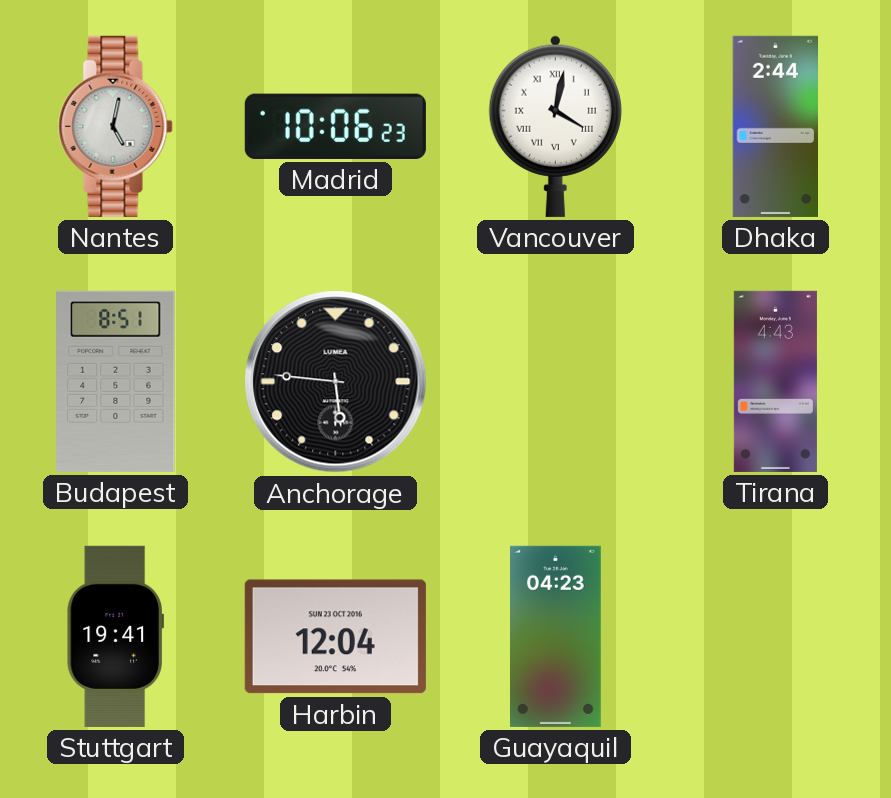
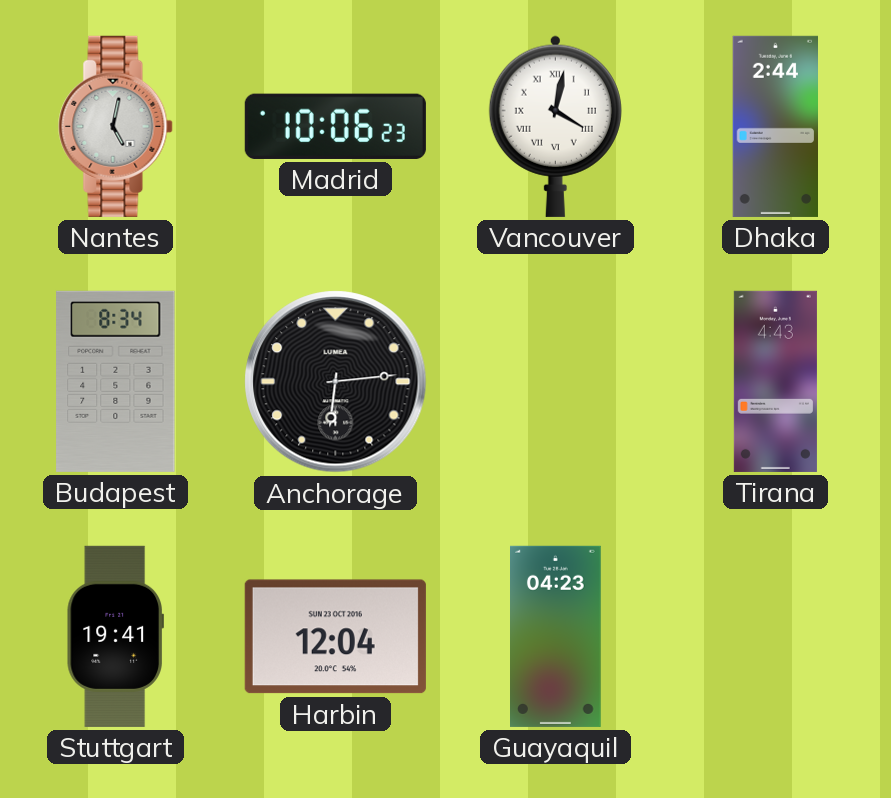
Budapest: 8:51 -> 8:34
Anchorage: 5:46 -> 6:14
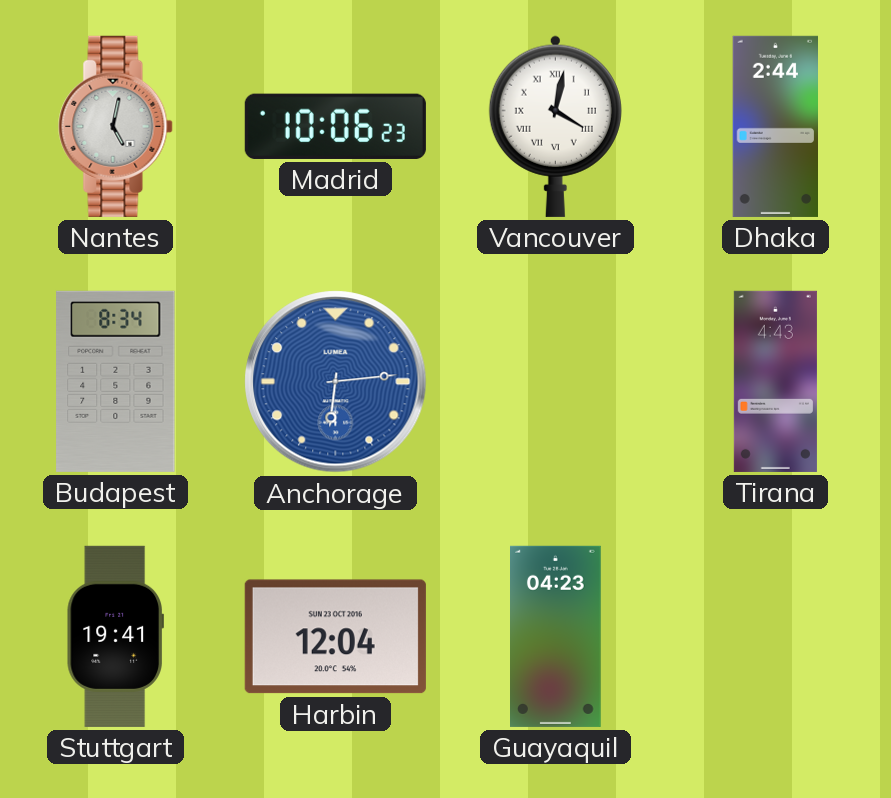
Anchorage dial: black -> blue
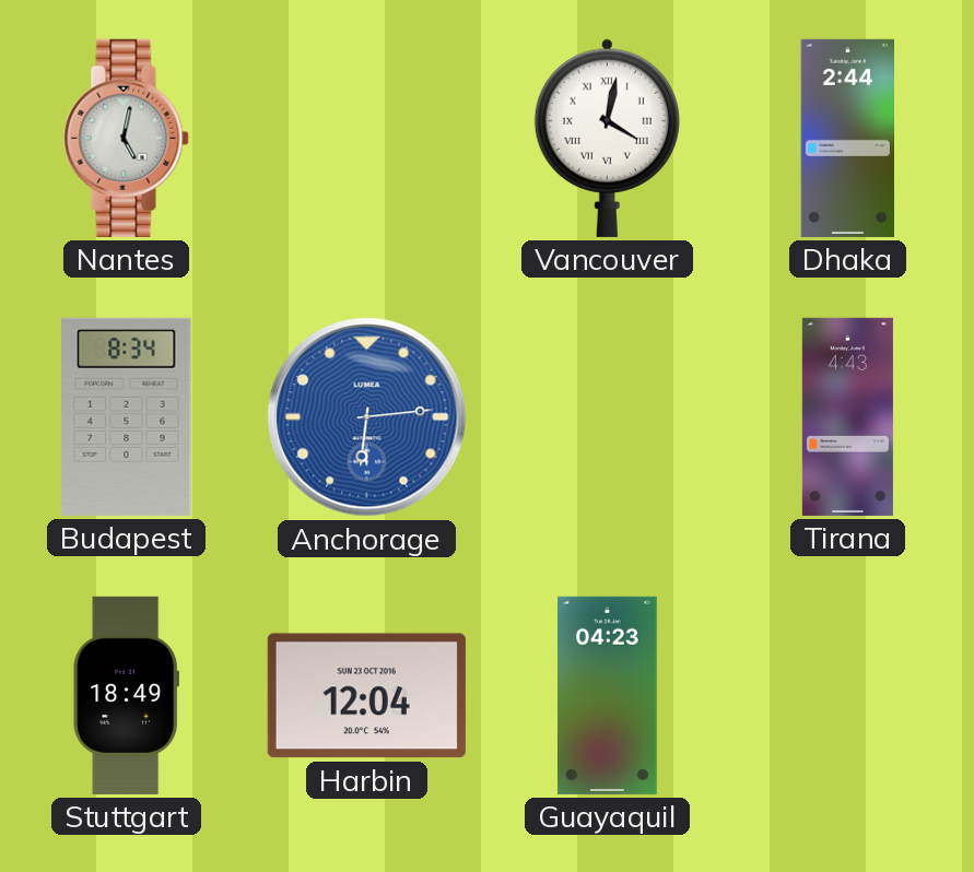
Madrid: 10:06 -> none
Stuttgart: 19:41 -> 18:49
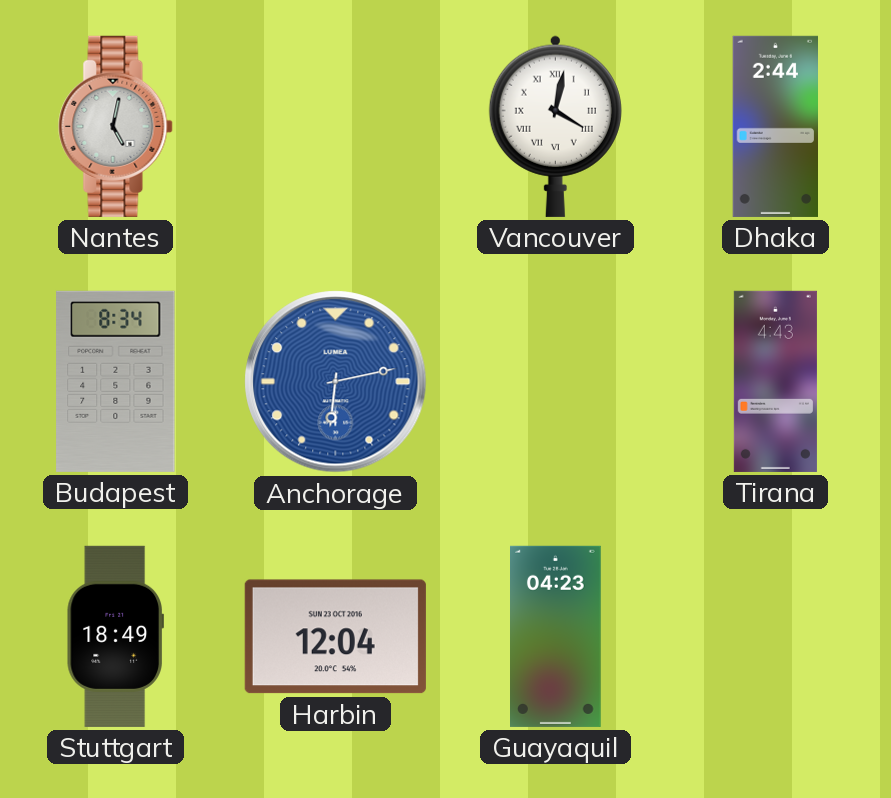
Anchorage: 6:14 -> 6:13
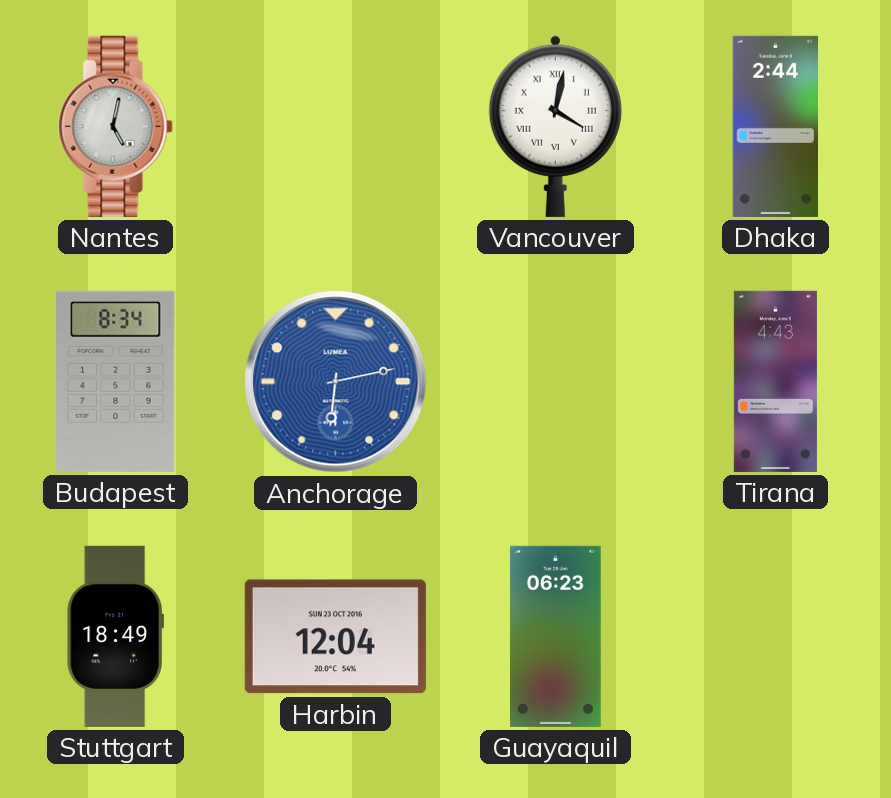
Guayaquil: 04:23 -> 06:23
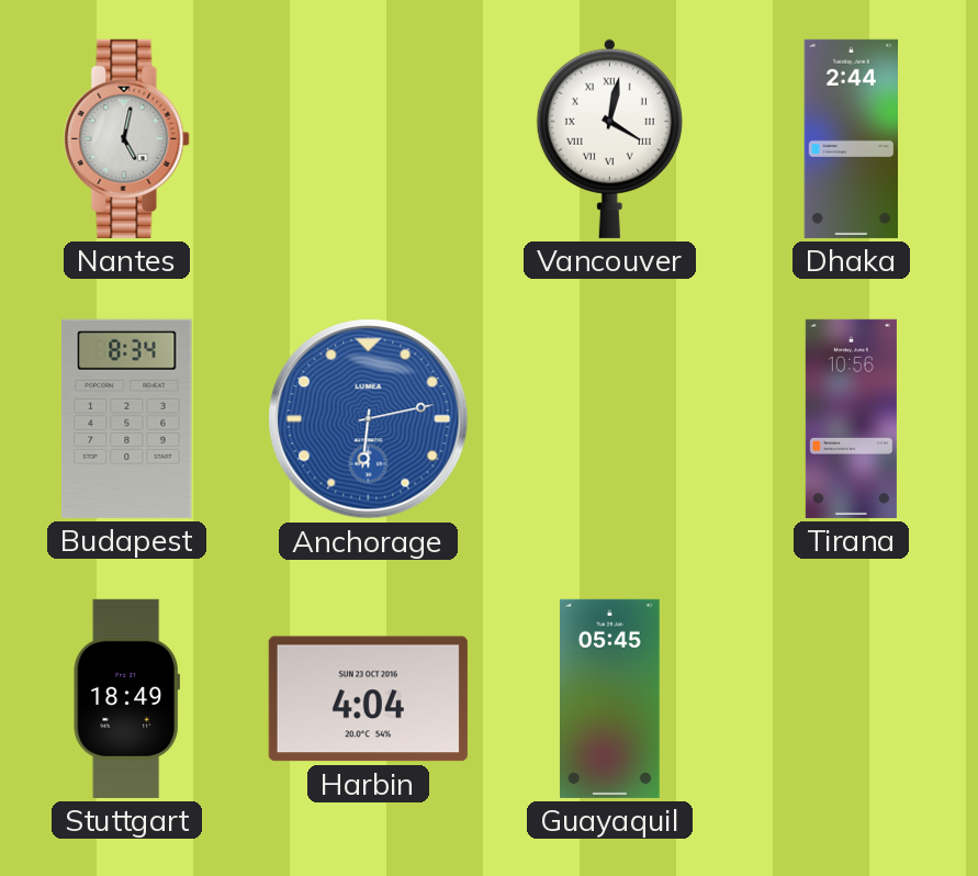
Tirana: 4:43 -> 10:56
Harbin: 12:04 -> 4:04
Guayaquil: 06:23 -> 05:45
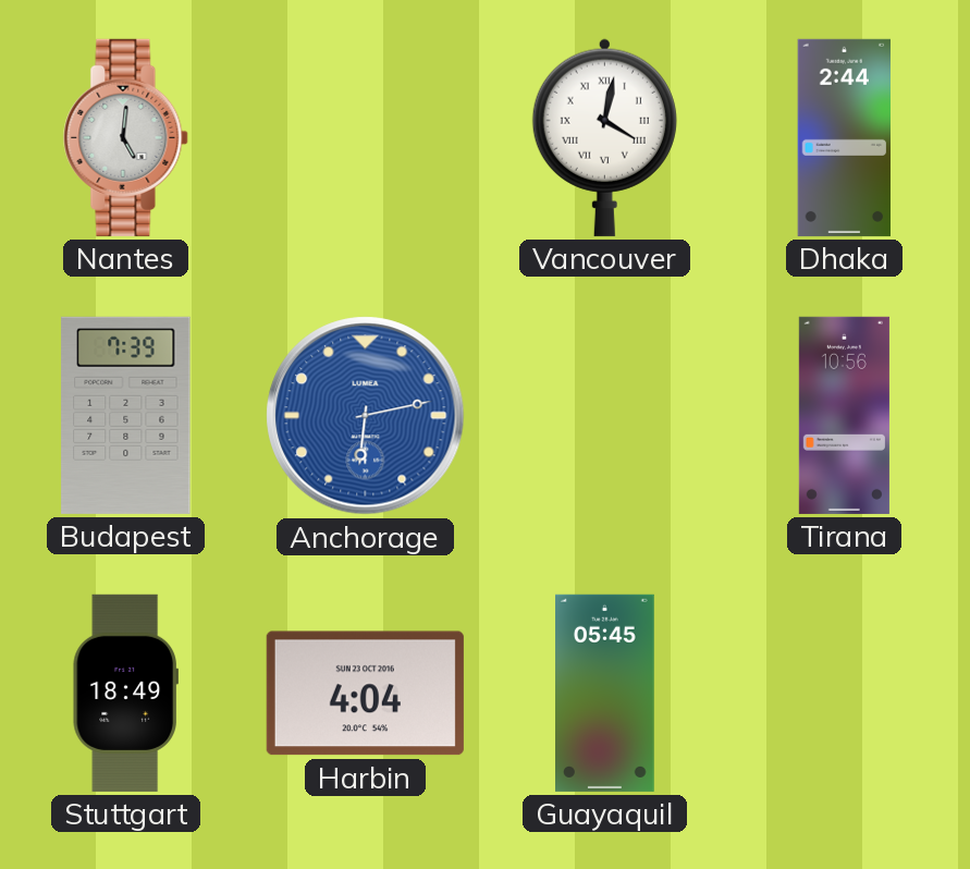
Nantes: 5:02 -> 5:01
Budapest: 8:34 -> 7:39
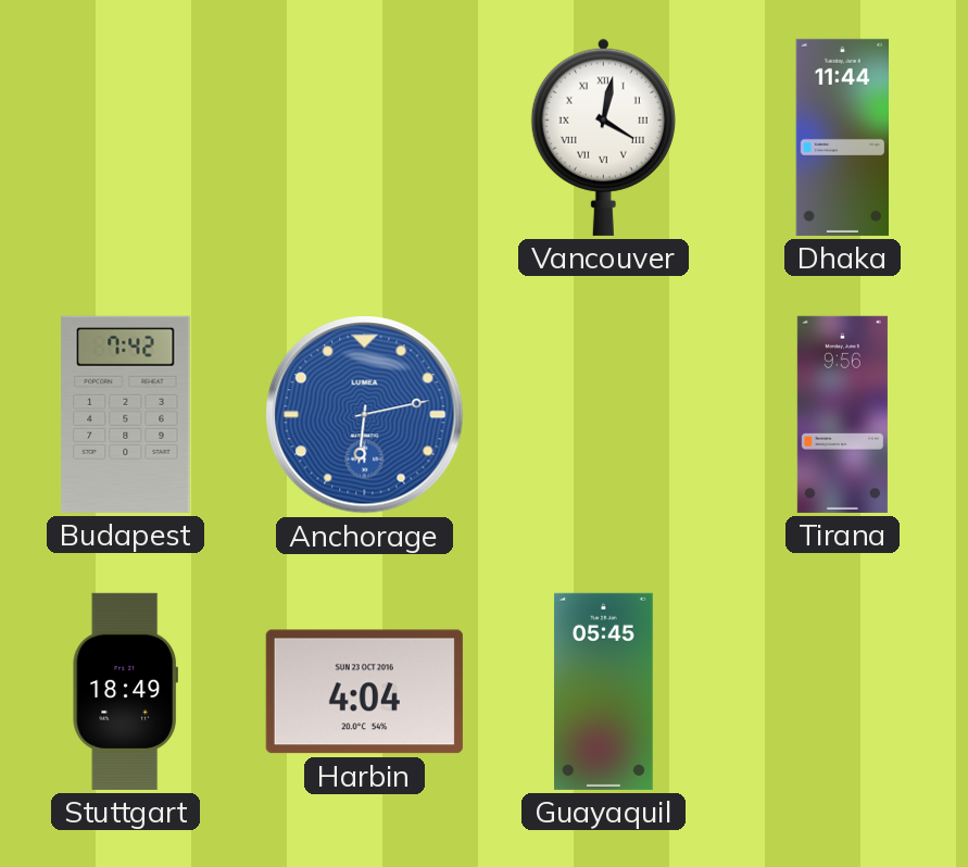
Nantes: 5:01 -> none
Dhaka: 2:44 -> 11:44
Budapest: 7:39 -> 7:42
Tirana: 10:56 -> 9:56
